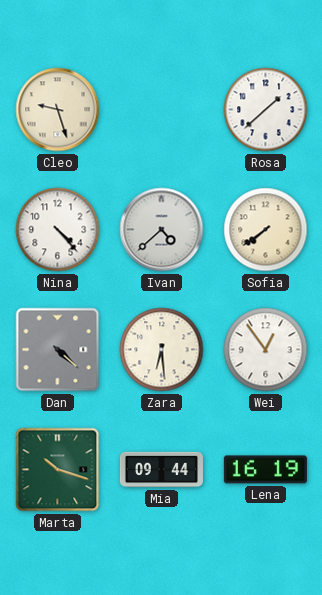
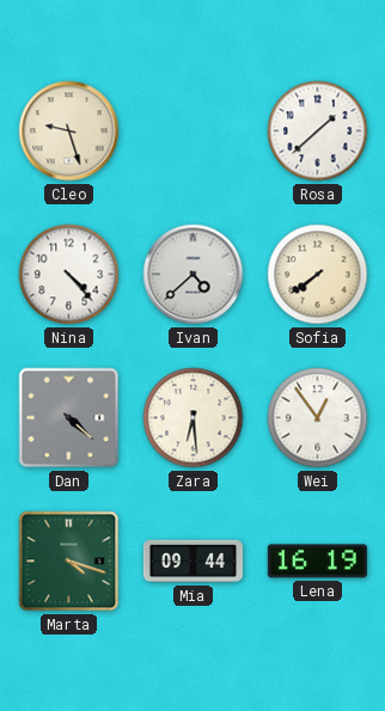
Marta: 10:18 -> 4:18
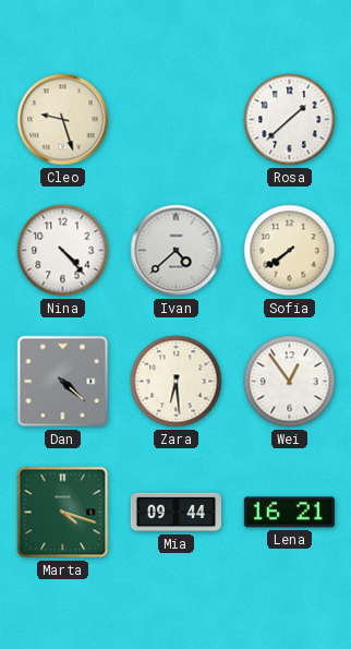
Lena: 16:19 -> 16:21
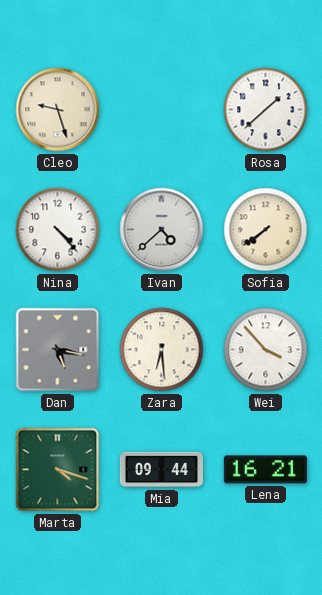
Dan: 4:22 -> 5:17
Wei: 12:54 -> 3:53
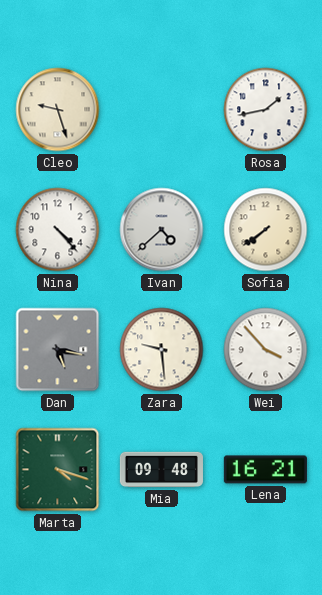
Rosa: 1:38 -> 1:43
Zara: 6:29 -> 9:29
Mia: 09:44 -> 09:48
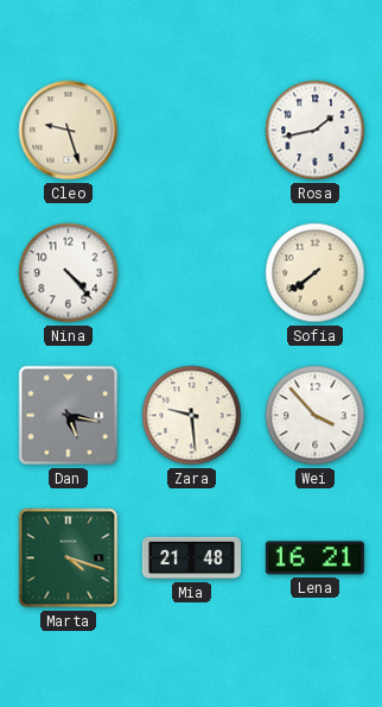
Ivan: 4:38 -> none
Mia: 09:48 -> 21:48
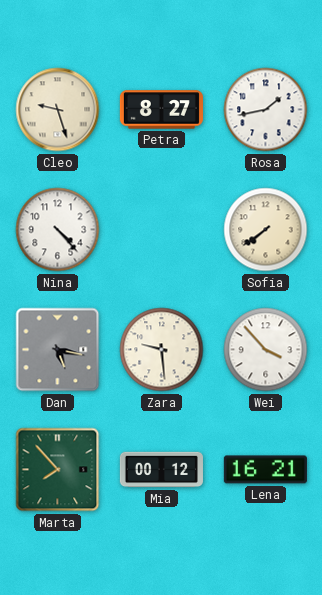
Petra: none -> 8:27
Marta: 4:18 -> 7:53
Mia: 21:48 -> 00:12
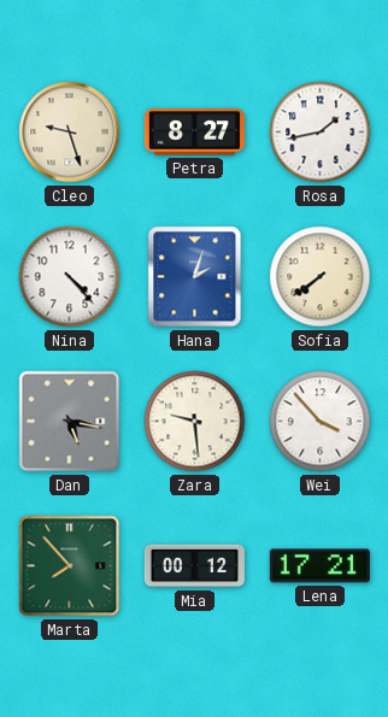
Hana: none -> 2:03
Lena: 16:21 -> 17:21
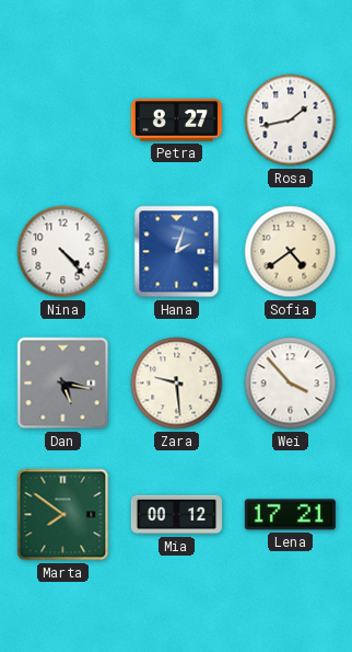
Cleo: 9:27 -> none
Sofia: 7:39 -> 4:39
Marta: 7:53 -> 7:51
